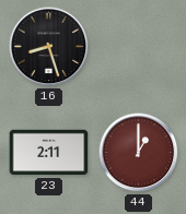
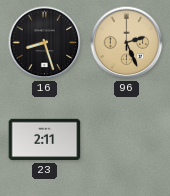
96: none -> 2:26
44: 1:00 -> none
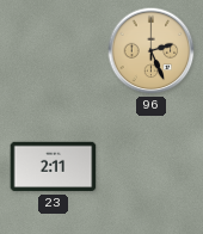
16: 8:27 -> none
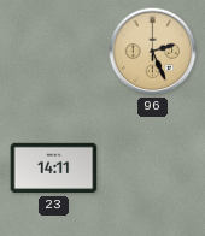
23: 2:11 -> 14:11
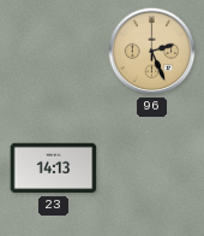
23: 14:11 -> 14:13
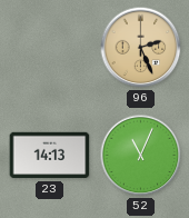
52: none -> 11:04
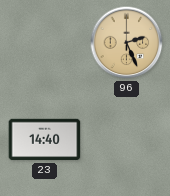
23: 14:13 -> 14:40
52: 11:04 -> none
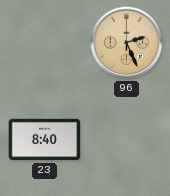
23: 14:40 -> 8:40
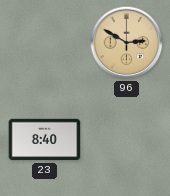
96: 2:26 -> 2:50
